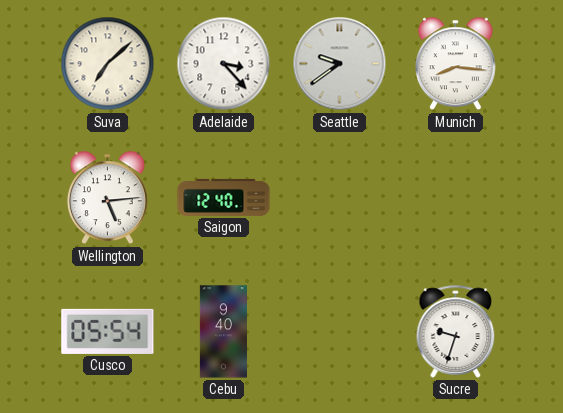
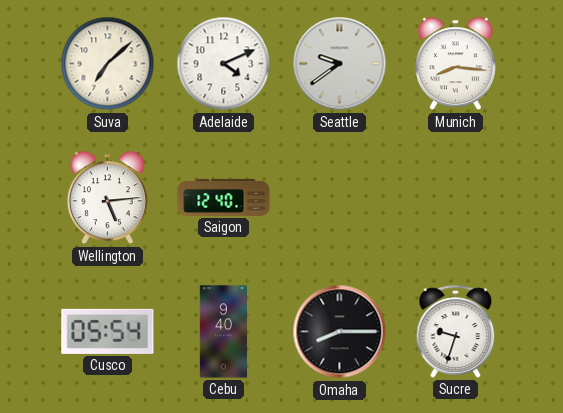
Adelaide: 3:23 -> 4:11
Omaha: none -> 8:15
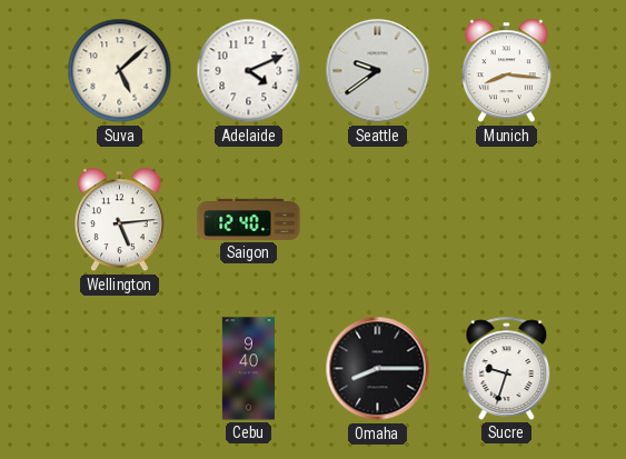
Suva: 7:08 -> 5:08
Cusco: 05:54 -> none
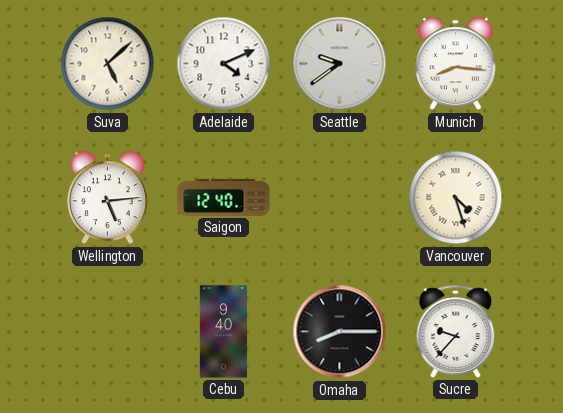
Vancouver: none -> 4:27
Sucre: 9:33 -> 9:37
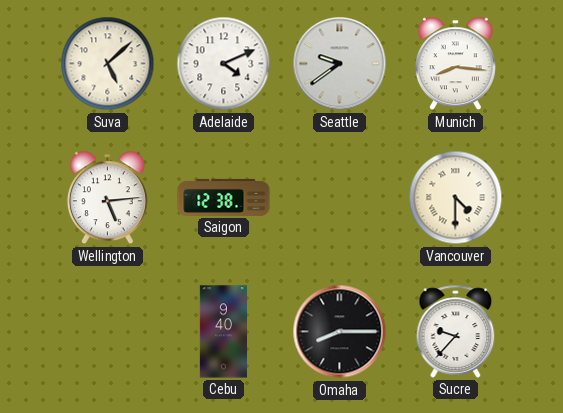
Saigon: 12:40 -> 12:38
Vancouver: 4:27 -> 4:30
